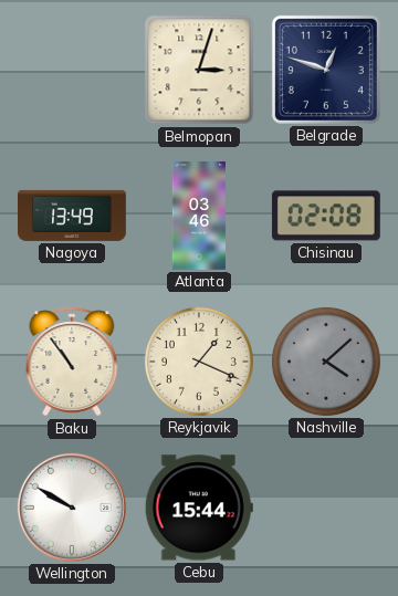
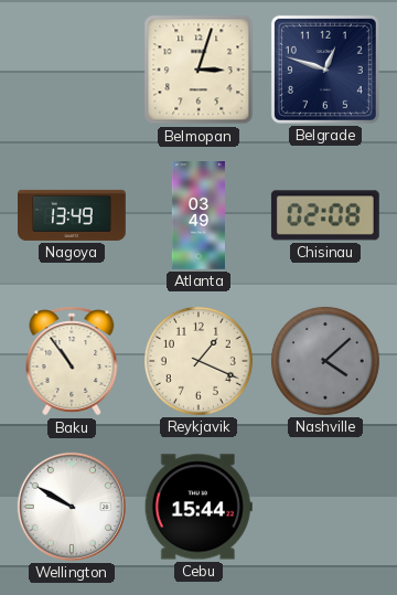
Atlanta: 03:46 -> 03:49
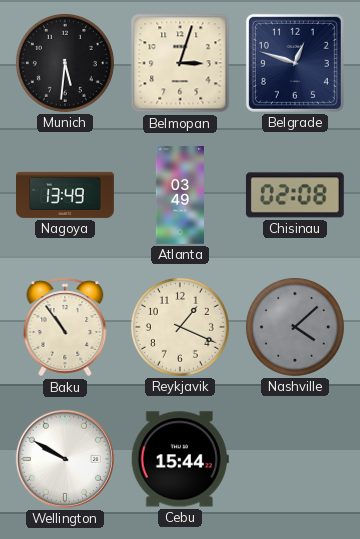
Munich: none -> 5:31
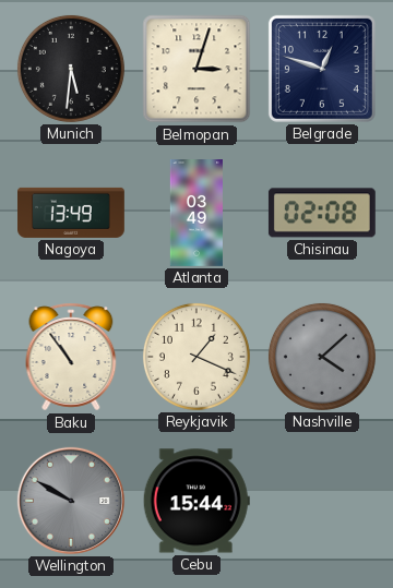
Wellington dial: white -> grey
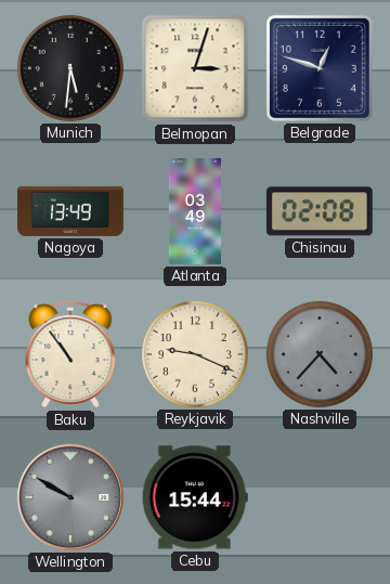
Reykjavik: 1:19 -> 9:19
Nashville: 4:08 -> 4:37
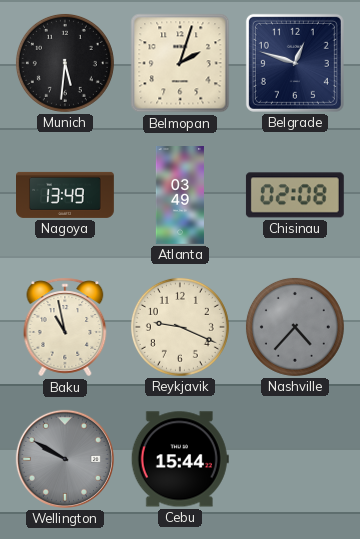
Belmopan: 3:03 -> 2:03
Baku: 10:54 -> 10:58
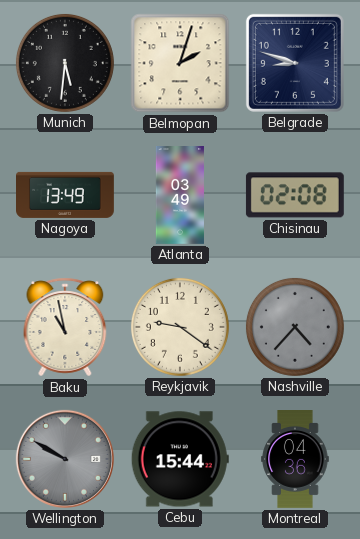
Belgrade: 12:48 -> 8:48
Reykjavik: 9:19 -> 9:21
Montreal: none -> 04:36
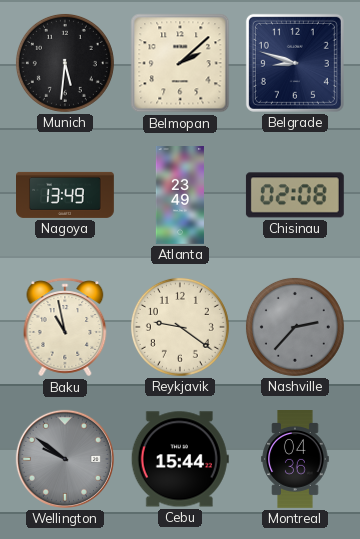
Belmopan: 2:03 -> 2:08
Atlanta: 03:49 -> 23:49
Nashville: 4:37 -> 2:37
Wellington: 9:50 -> 9:51
